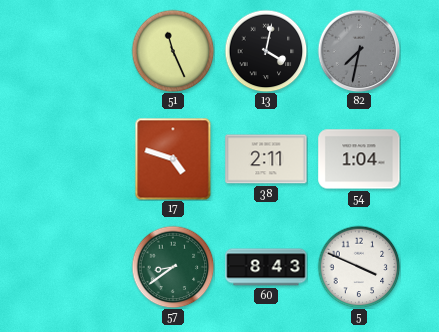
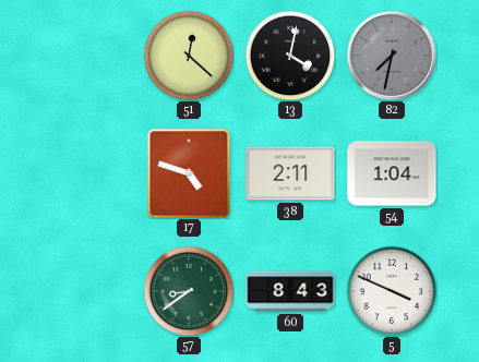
51: 11:26 -> 12:22
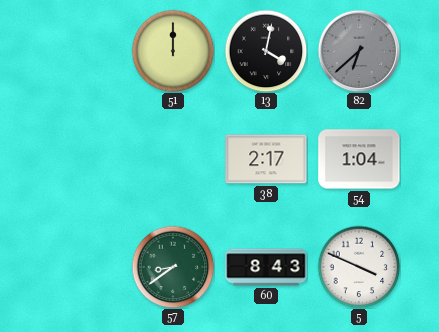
51: 12:22 -> 12:00
82: 7:32 -> 6:38
17: 4:48 -> none
38: 2:11 -> 2:17
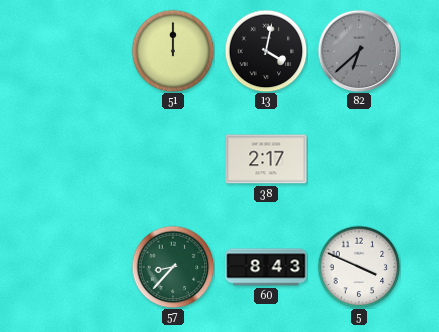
54: 1:04 -> none
57: 8:39 -> 8:37
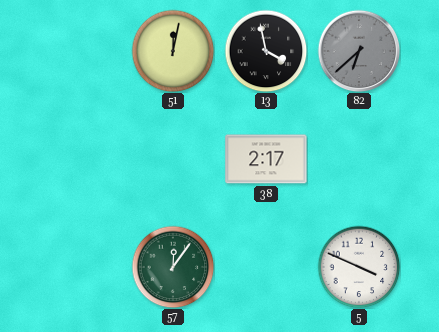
51: 12:00 -> 12:02
13: 4:02 -> 3:58
57: 8:37 -> 12:06
60: 8:43 -> none
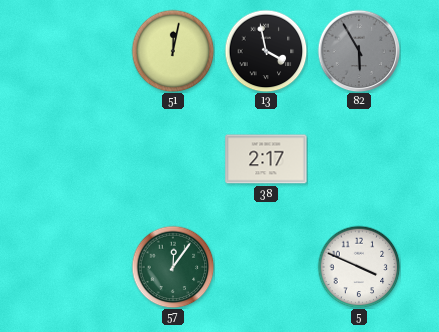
82: 6:38 -> 5:55
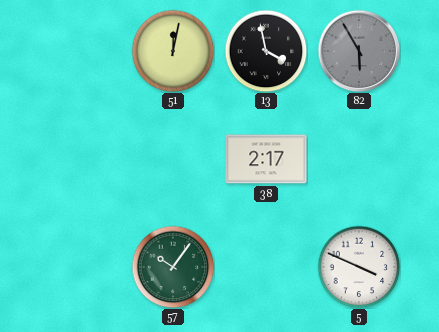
57: 12:06 -> 10:06
